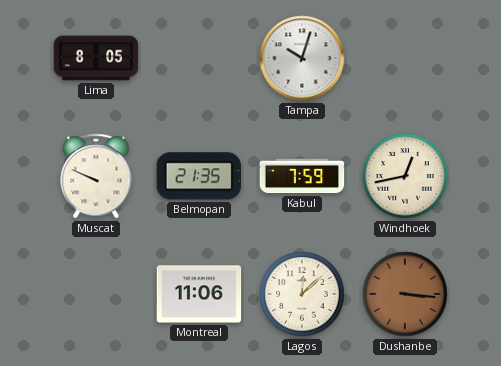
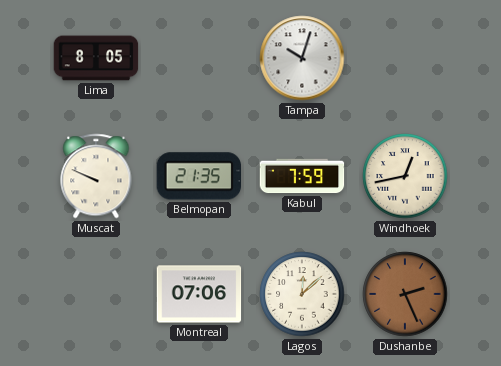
Montreal: 11:06 -> 07:06
Dushanbe: 3:16 -> 2:26
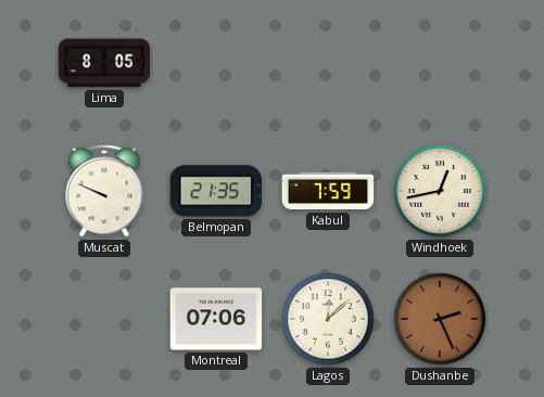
Tampa: 10:03 -> none
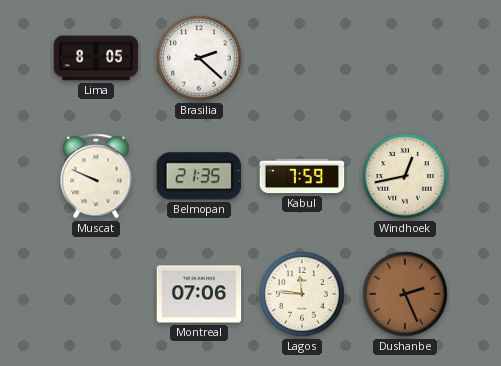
Brasilia: none -> 2:22
Lagos: 12:08 -> 11:46
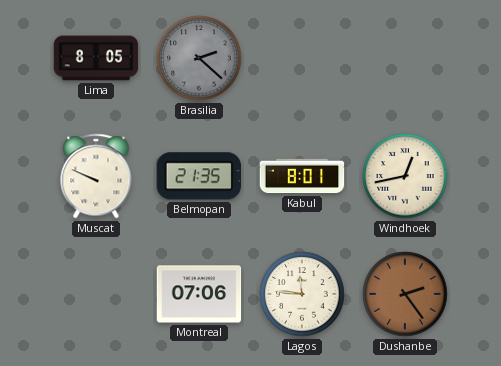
Brasilia dial: white -> grey
Kabul: 7:59 -> 8:01
Dushanbe: 2:26 -> 2:24
